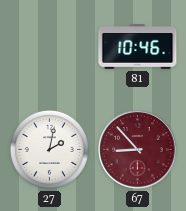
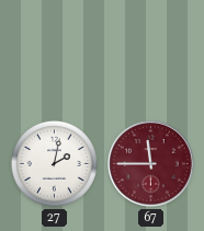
81: 10:46 -> none
67: 8:53 -> 11:45
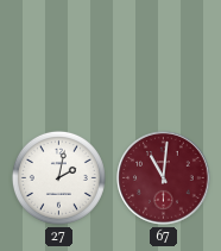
67: 11:45 -> 11:01
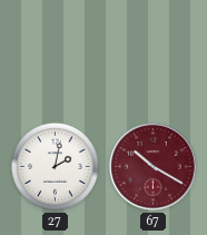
67: 11:01 -> 10:20
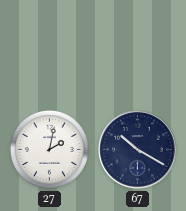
67 dial: burgundy -> navy
